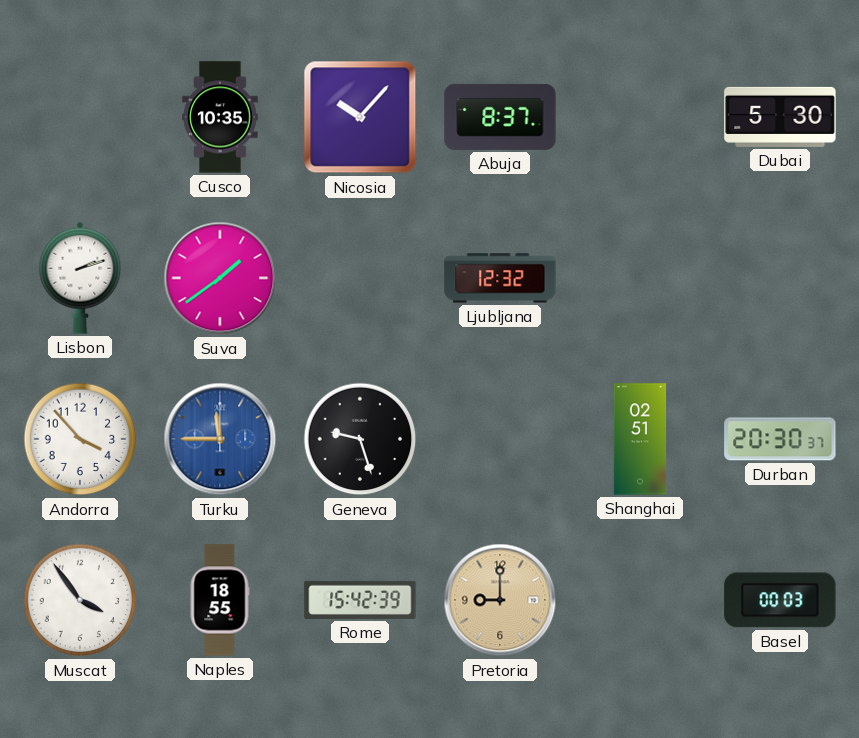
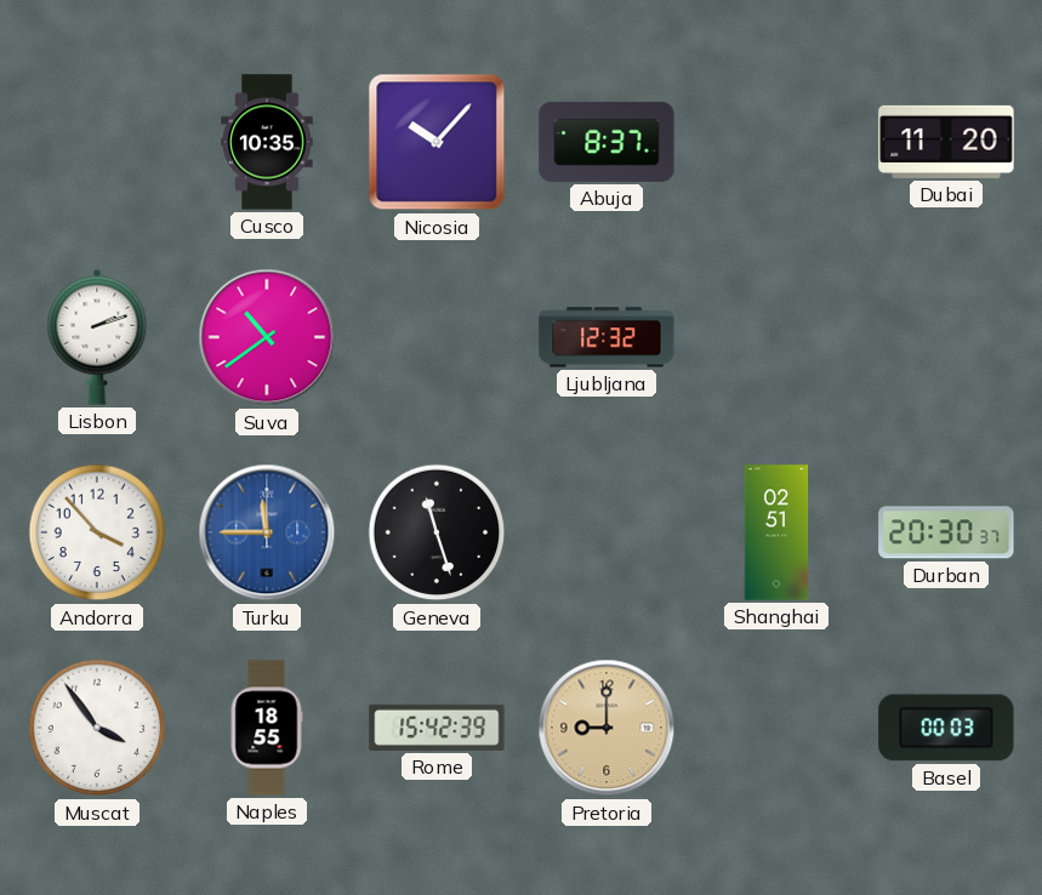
Dubai: 5:30 -> 11:20
Suva: 1:39 -> 10:39
Geneva: 9:27 -> 11:27
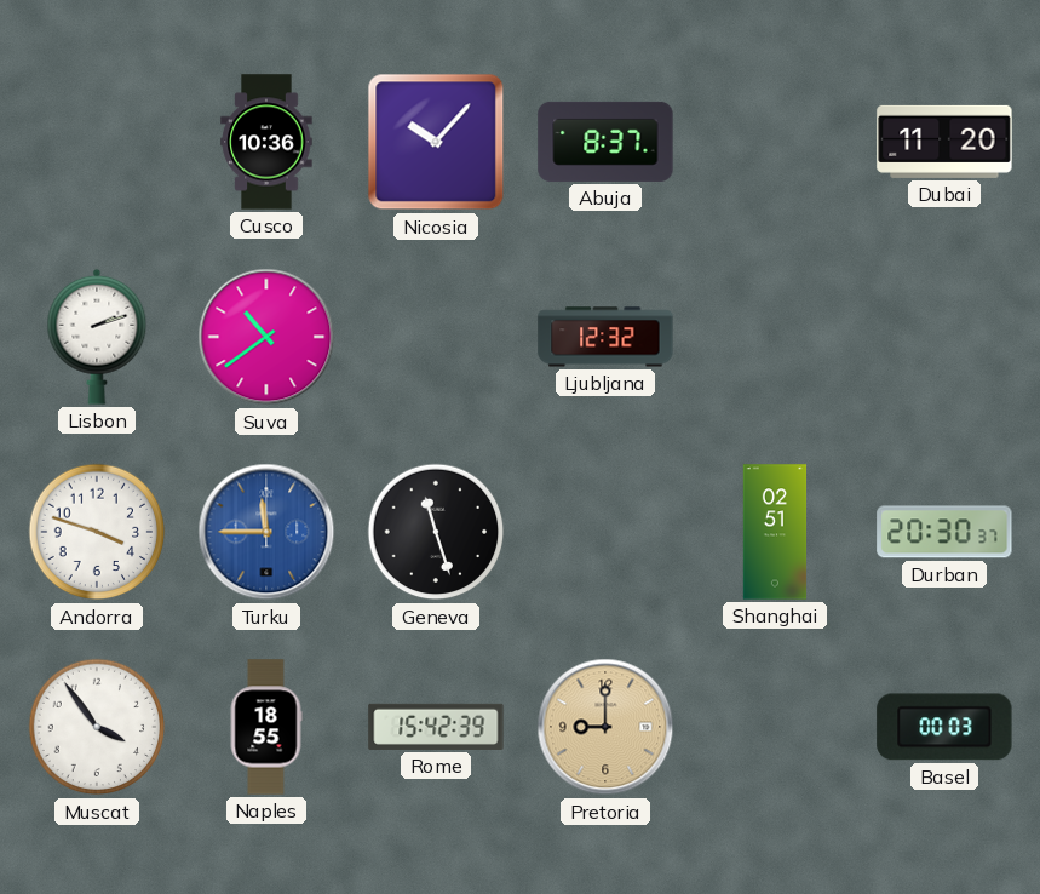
Cusco: 10:35 -> 10:36
Andorra: 3:53 -> 3:48
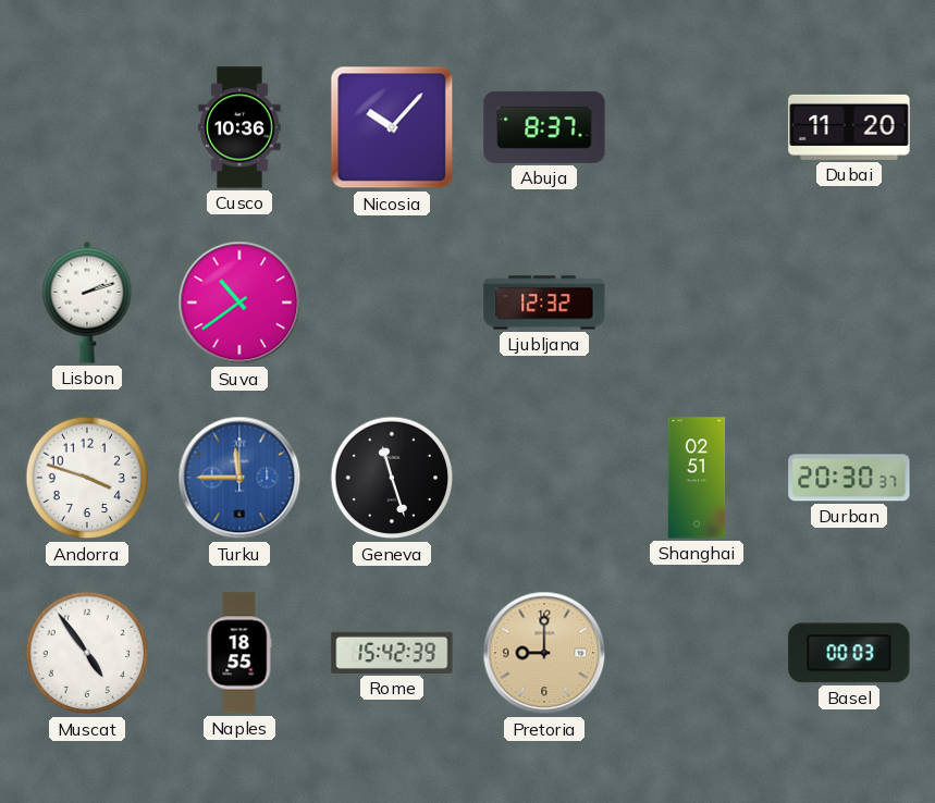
Muscat: 3:54 -> 4:54
